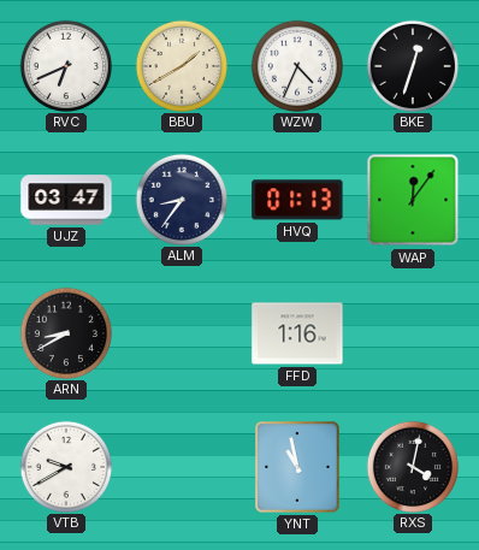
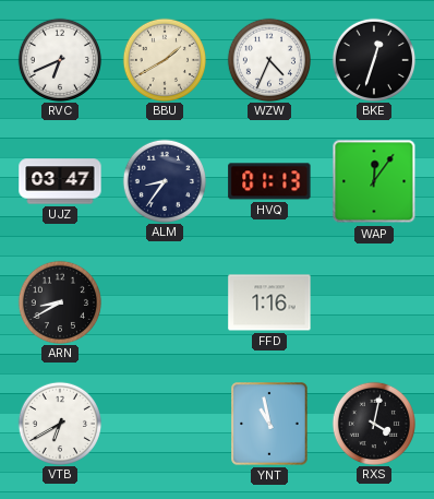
VTB: 9:40 -> 6:40
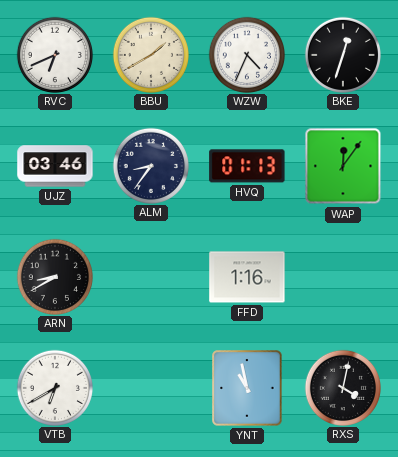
UJZ: 03:47 -> 03:46
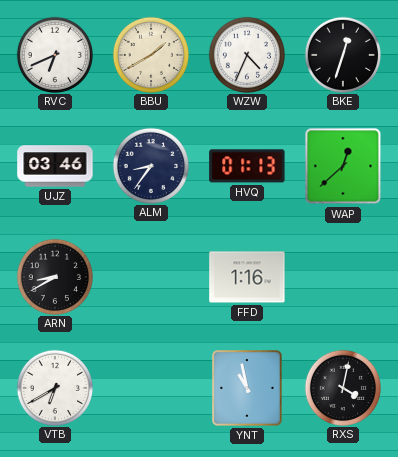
WAP: 12:06 -> 12:38
